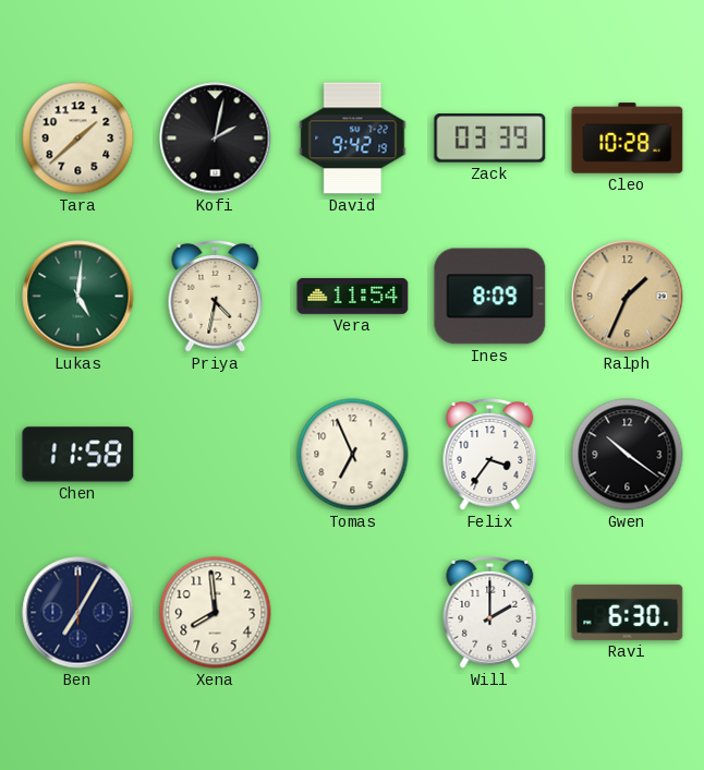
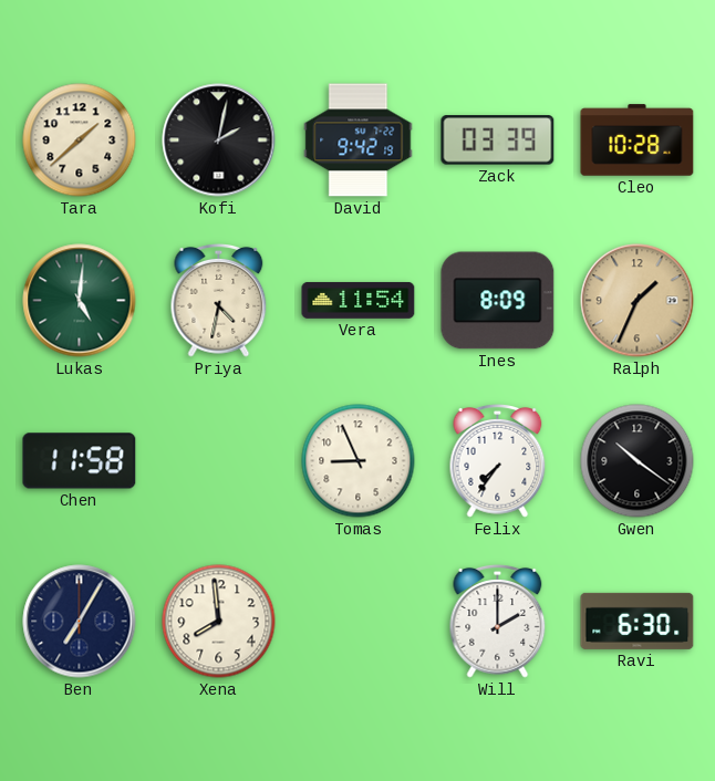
Tomas: 6:56 -> 8:56
Felix: 3:36 -> 7:36
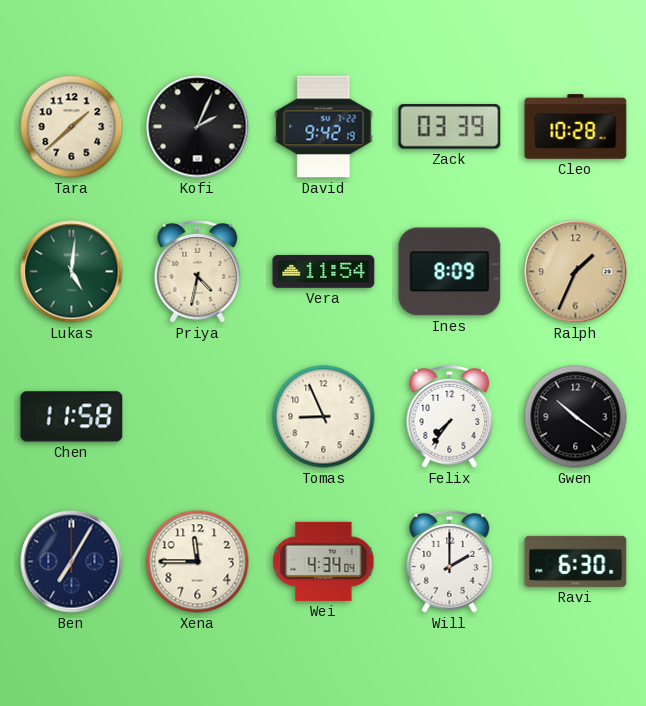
Kofi: 2:02 -> 2:04
Xena: 7:59 -> 11:45
Wei: none -> 4:34
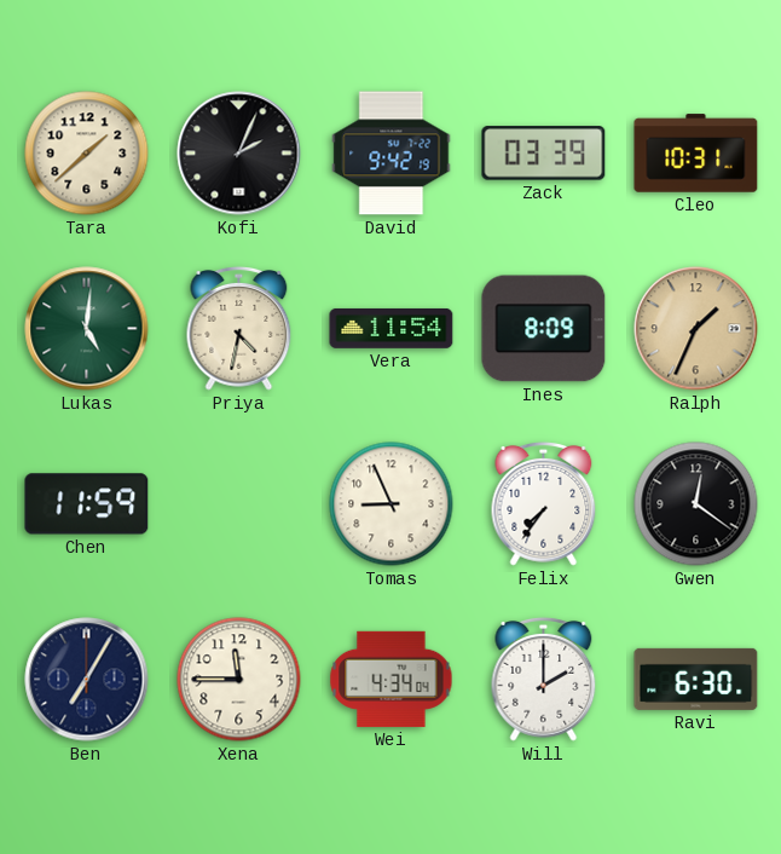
Cleo: 10:28 -> 10:31
Chen: 11:58 -> 11:59
Gwen: 10:21 -> 12:21
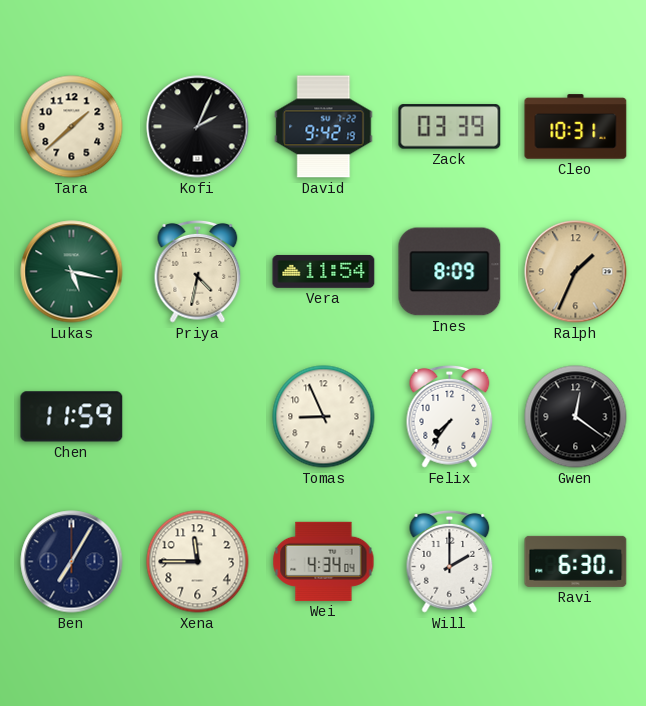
Lukas: 5:01 -> 5:17
